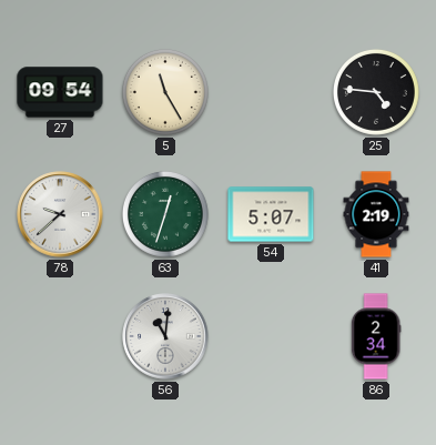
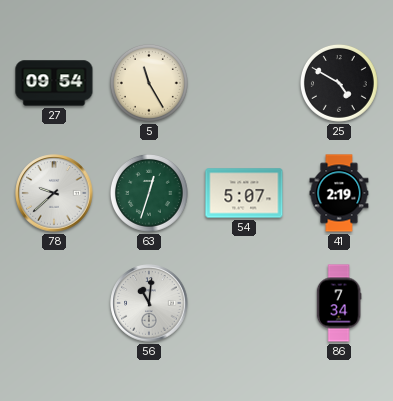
25: 4:46 -> 4:50
86: 2:34 -> 7:34
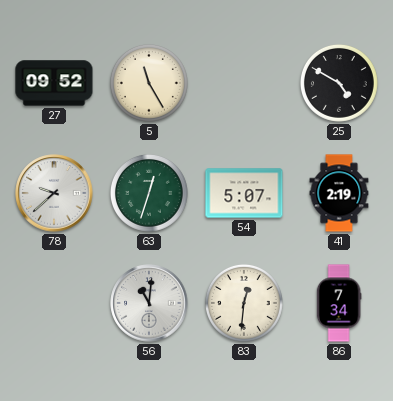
27: 09:54 -> 09:52
83: none -> 12:31
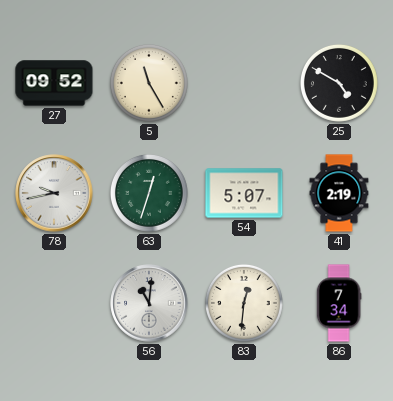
78: 9:38 -> 9:43
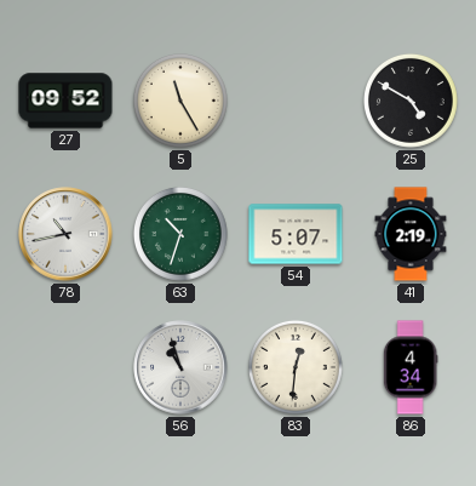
78: 9:43 -> 10:43
63: 12:33 -> 10:33
56: 11:01 -> 10:57
86: 7:34 -> 4:34
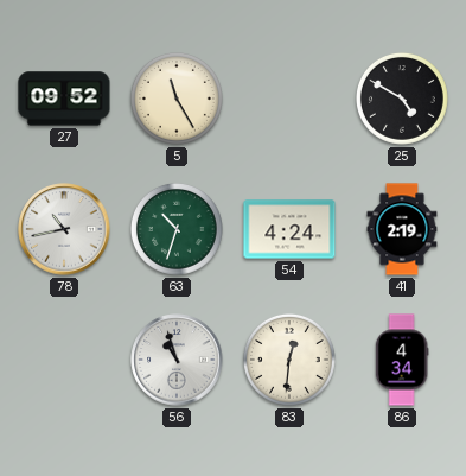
54: 5:07 -> 4:24
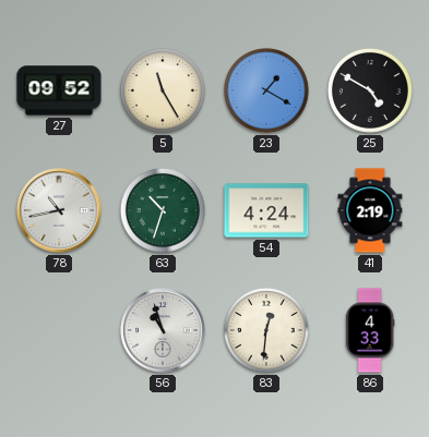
23: none -> 1:20
86: 4:34 -> 4:33
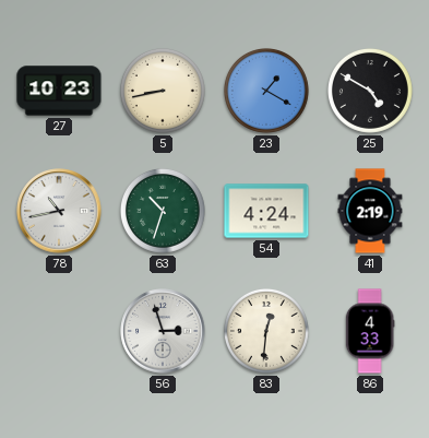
27: 09:52 -> 10:23
5: 11:25 -> 8:43
56: 10:57 -> 2:57
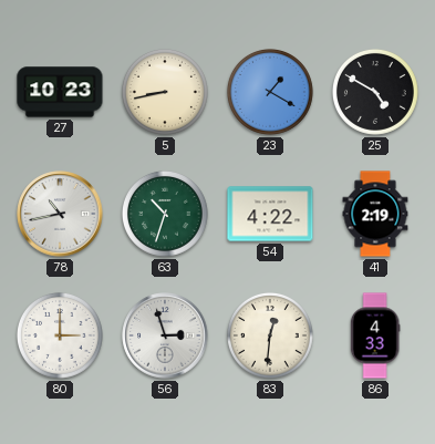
54: 4:24 -> 4:22
80: none -> 3:00
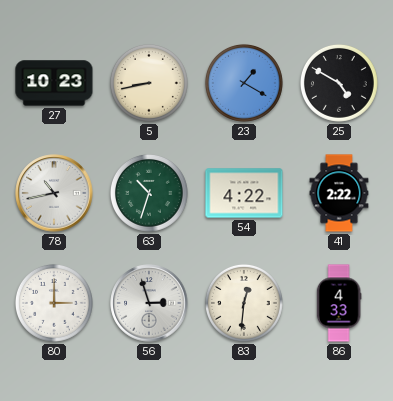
41: 2:19 -> 2:22
